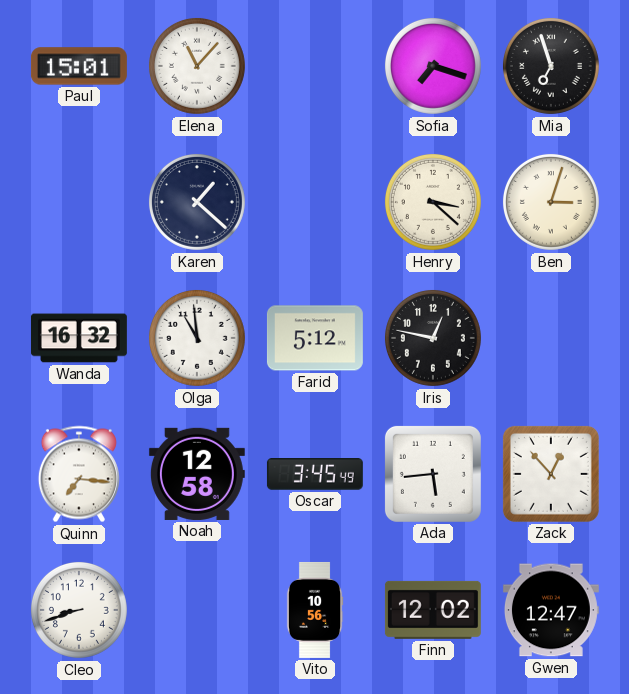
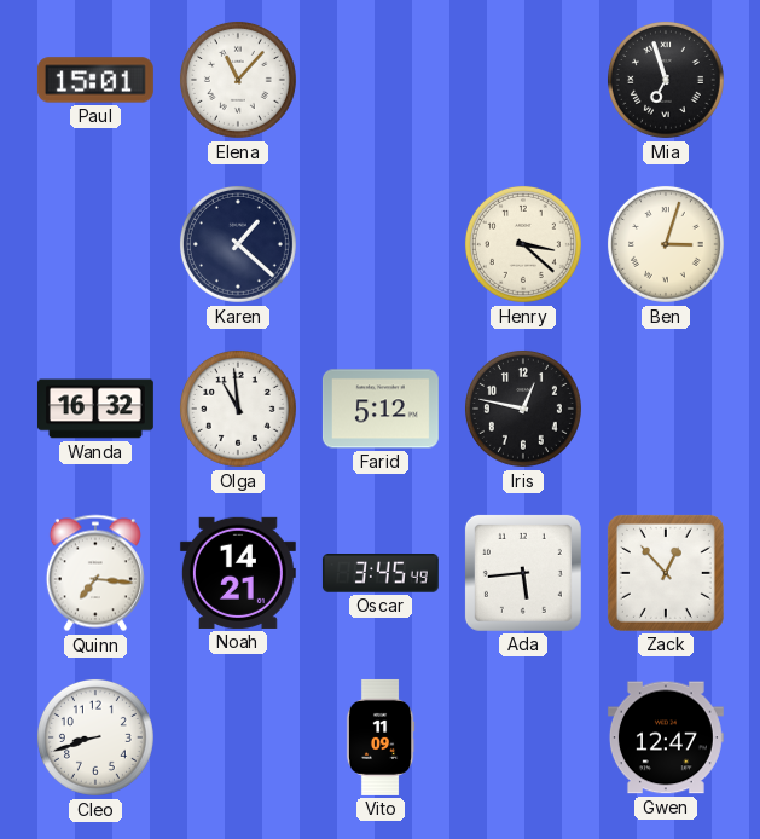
Sofia: 7:18 -> none
Noah: 12:58 -> 14:21
Vito: 10:56 -> 11:09
Finn: 12:02 -> none
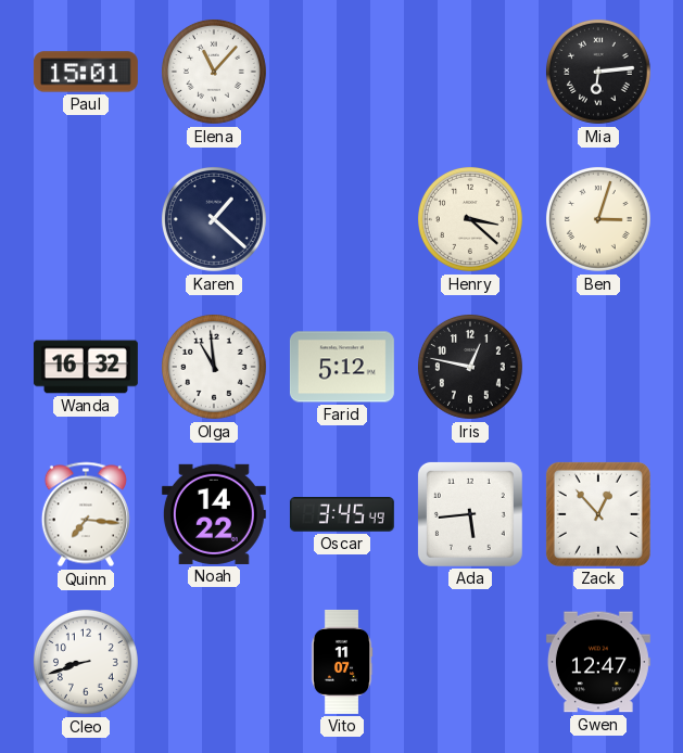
Mia: 6:57 -> 6:14
Noah: 14:21 -> 14:22
Vito: 11:09 -> 11:07
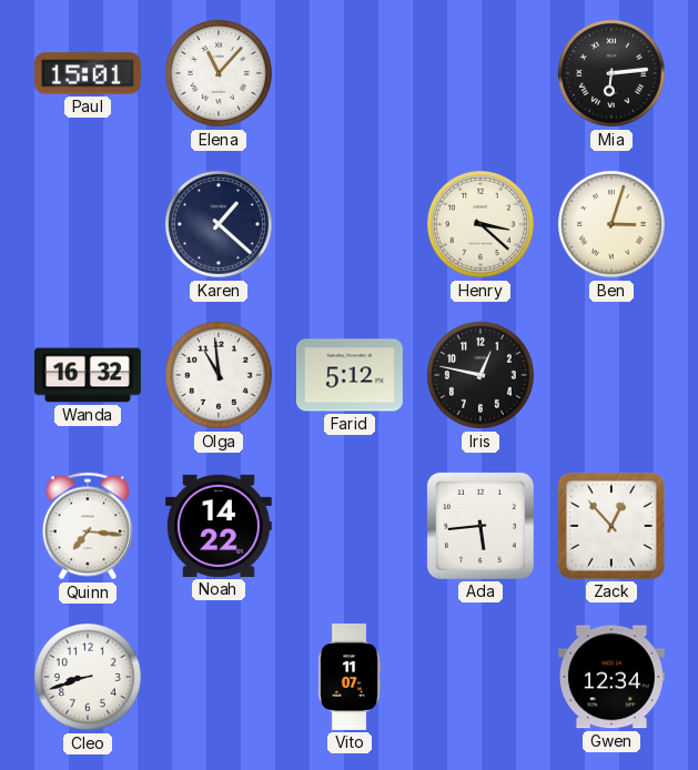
Oscar: 3:45 -> none
Gwen: 12:47 -> 12:34
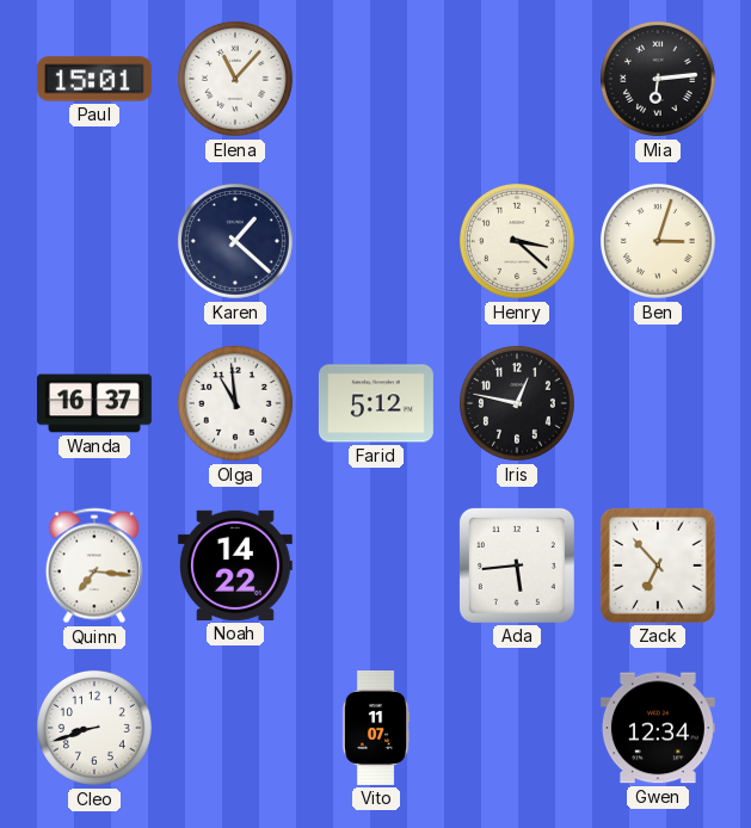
Wanda: 16:32 -> 16:37
Zack: 12:53 -> 6:53
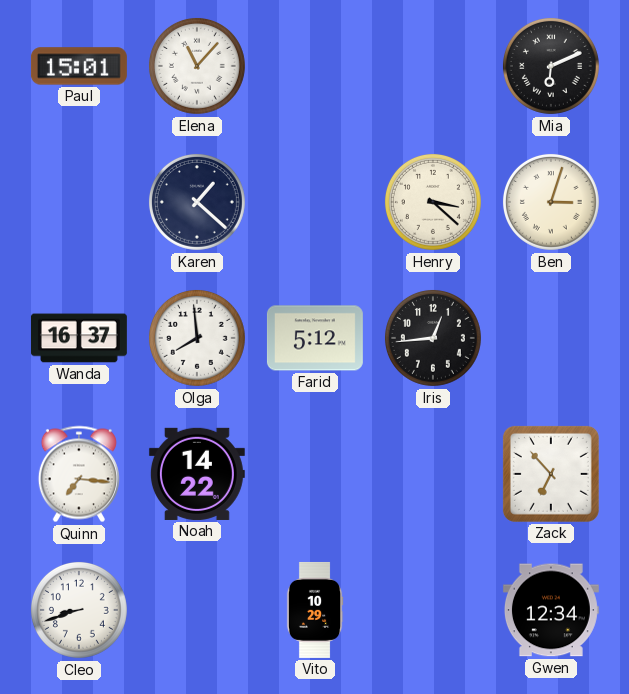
Mia: 6:14 -> 6:11
Olga: 10:59 -> 7:59
Iris: 12:47 -> 12:44
Ada: 5:44 -> none
Vito: 11:07 -> 10:29
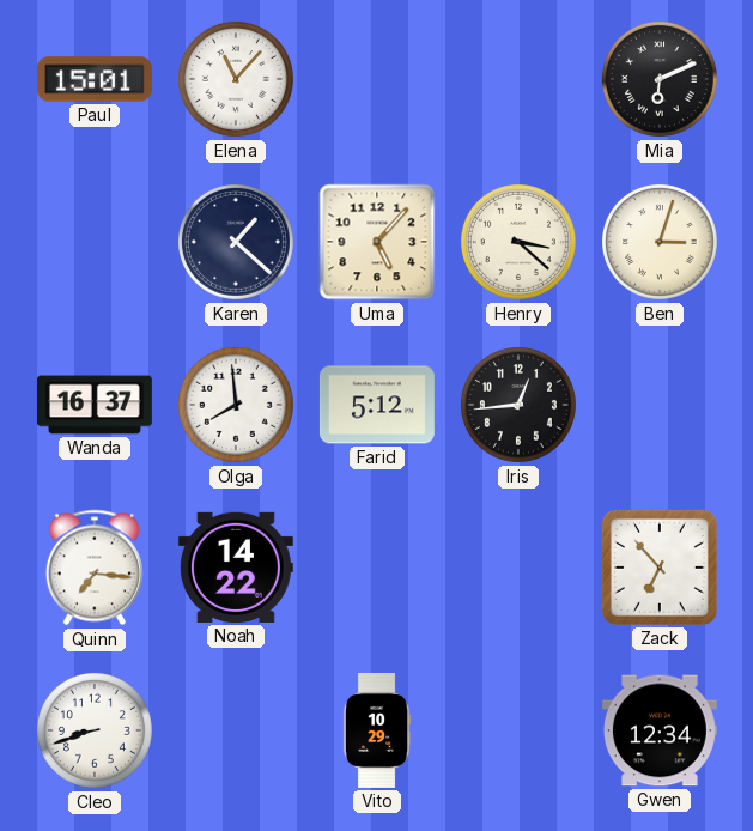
Uma: none -> 5:07
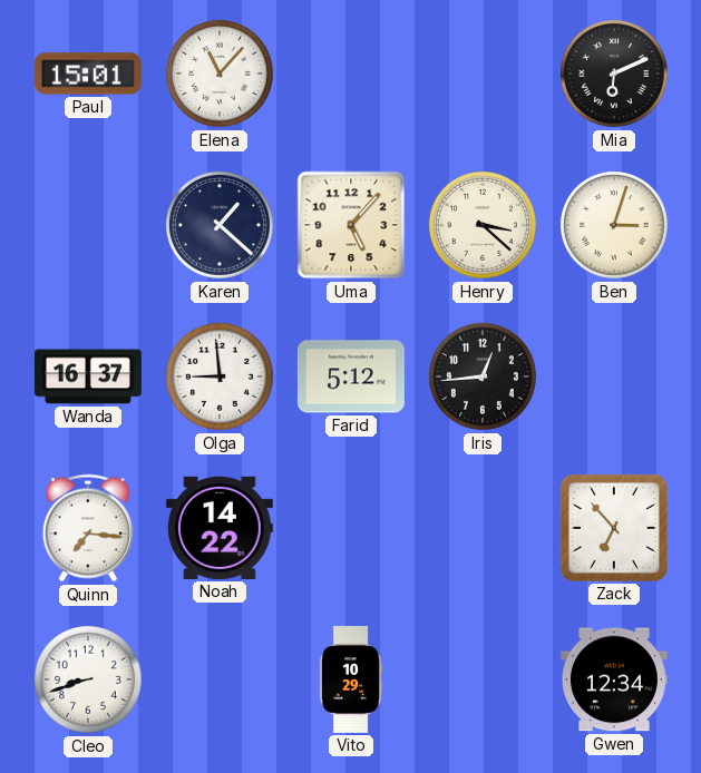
Olga: 7:59 -> 8:59
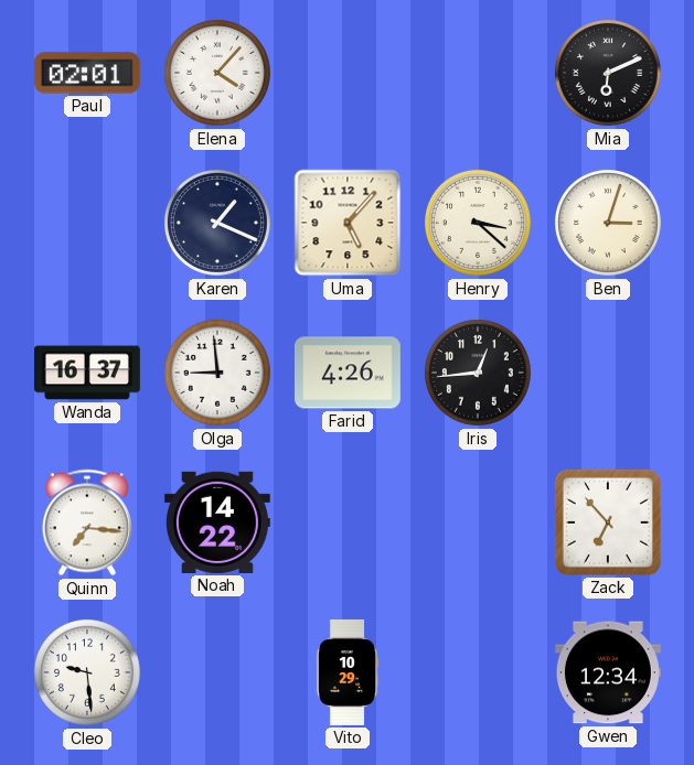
Paul: 15:01 -> 02:01
Elena: 11:07 -> 4:07
Karen: 1:22 -> 1:19
Farid: 5:12 -> 4:26
Cleo: 8:42 -> 9:29
